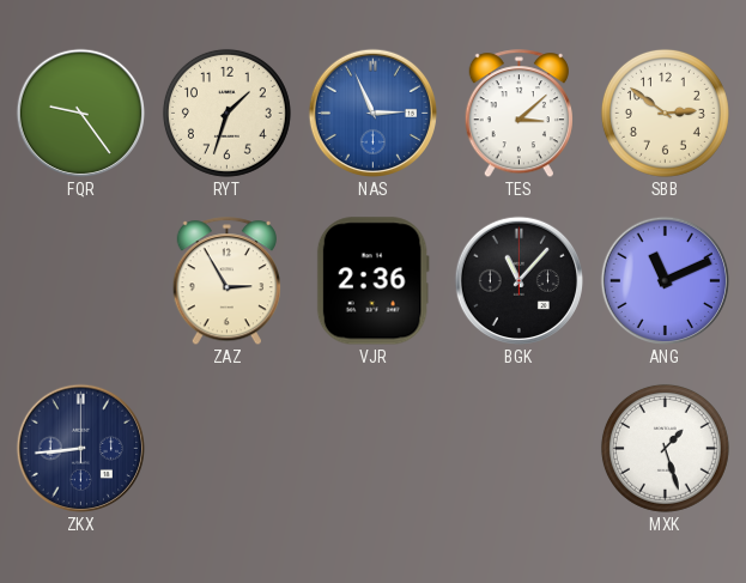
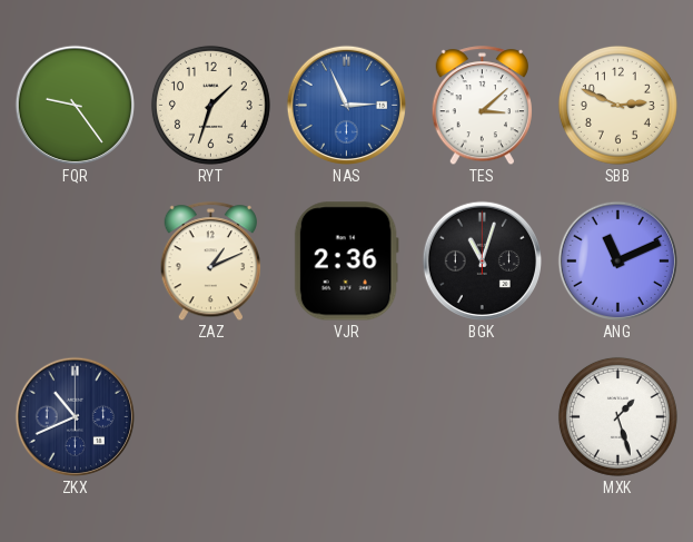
SBB: 2:51 -> 2:49
ZAZ: 2:55 -> 1:11
BGK: 11:07 -> 11:03
ZKX: 8:44 -> 10:41
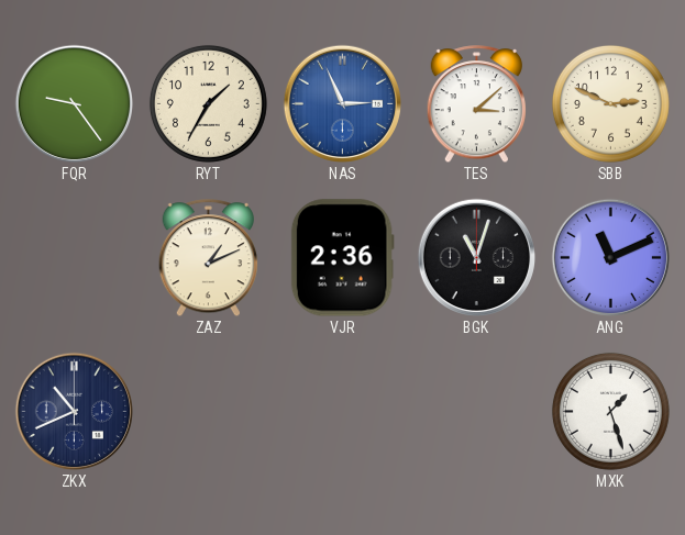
RYT: 1:33 -> 1:35
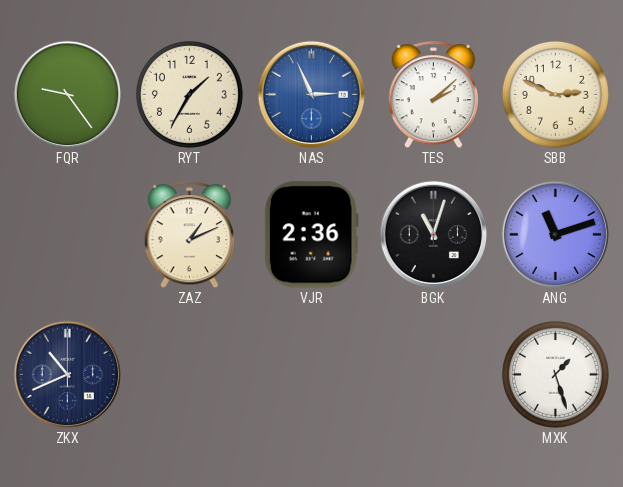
TES: 3:08 -> 2:08
ANG: 11:11 -> 11:12
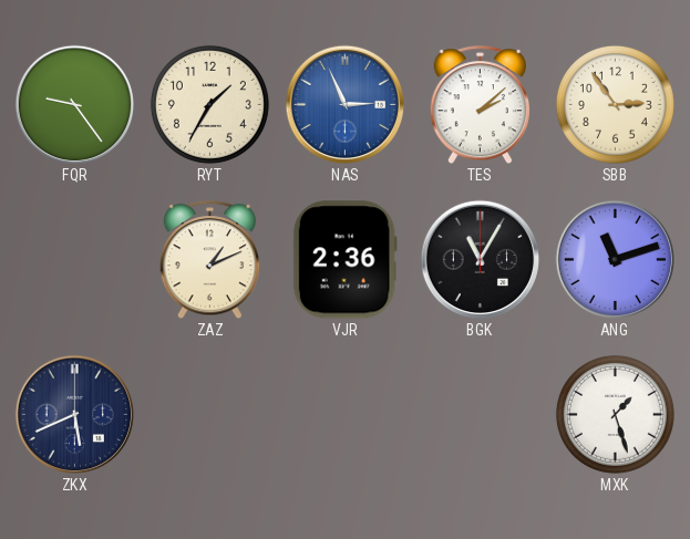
SBB: 2:49 -> 2:54
BGK: 11:03 -> 11:05
ZKX: 10:41 -> 5:41
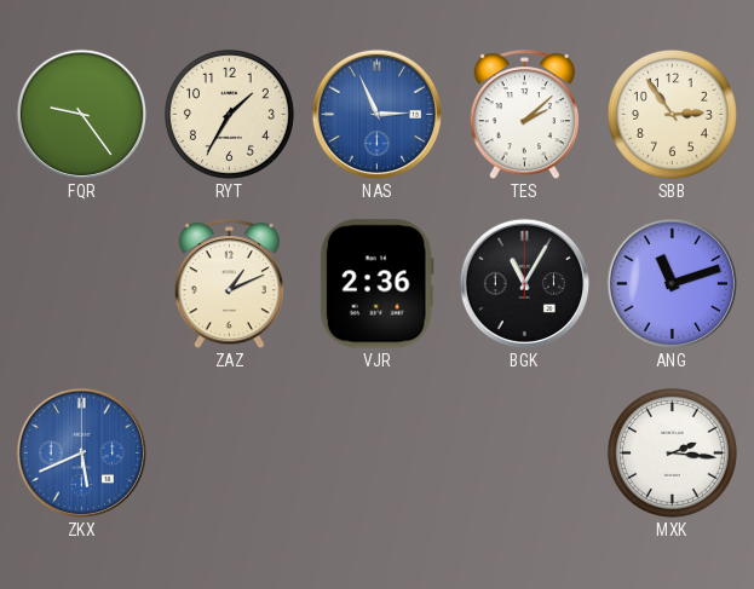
ZKX dial: navy -> blue
MXK: 1:27 -> 2:16
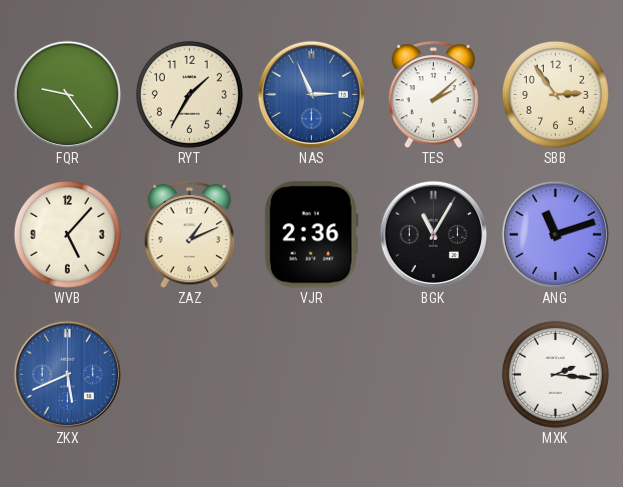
WVB: none -> 5:07
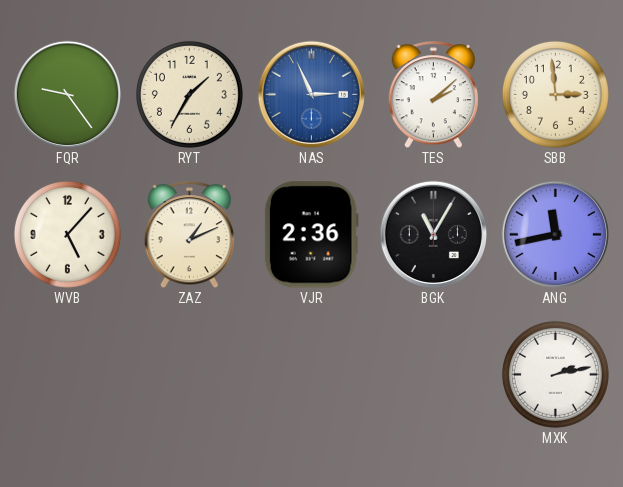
SBB: 2:54 -> 2:59
ANG: 11:12 -> 11:43
ZKX: 5:41 -> none
MXK: 2:16 -> 2:13
